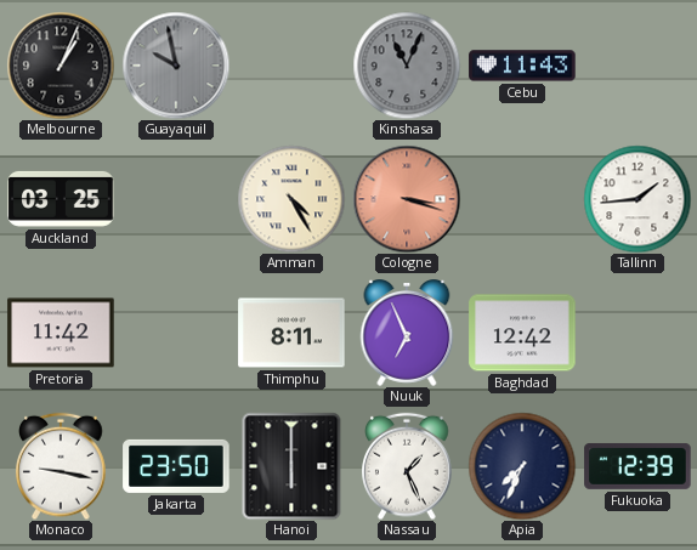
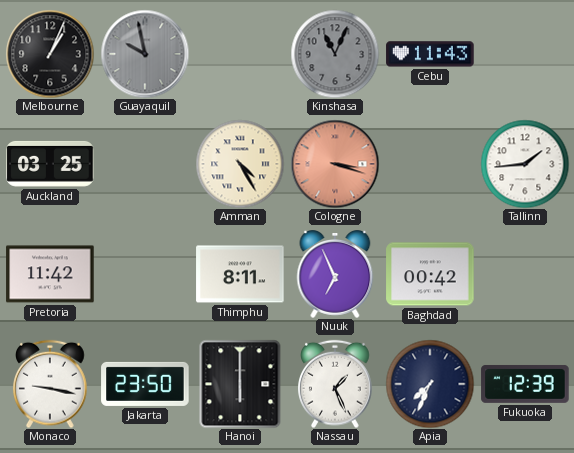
Baghdad: 12:42 -> 00:42
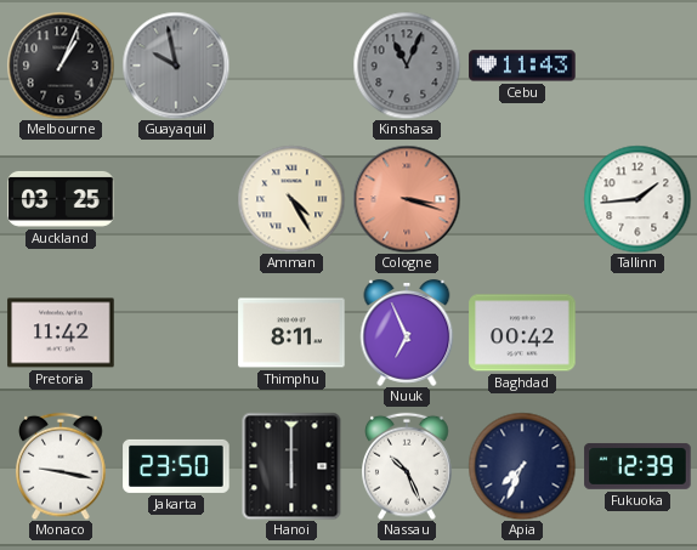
Nassau: 1:26 -> 10:26
